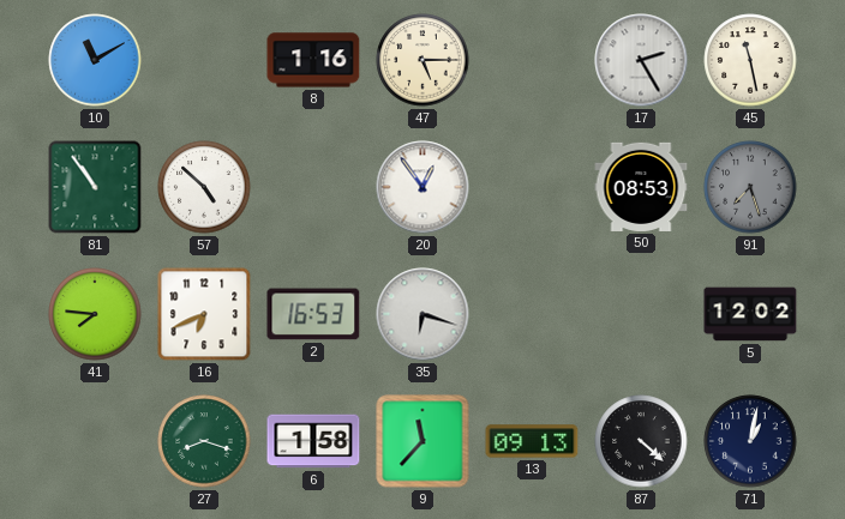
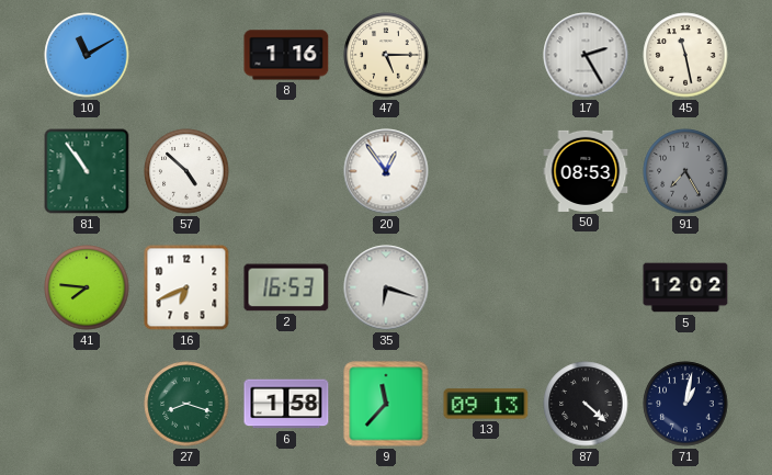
91: 7:27 -> 7:25
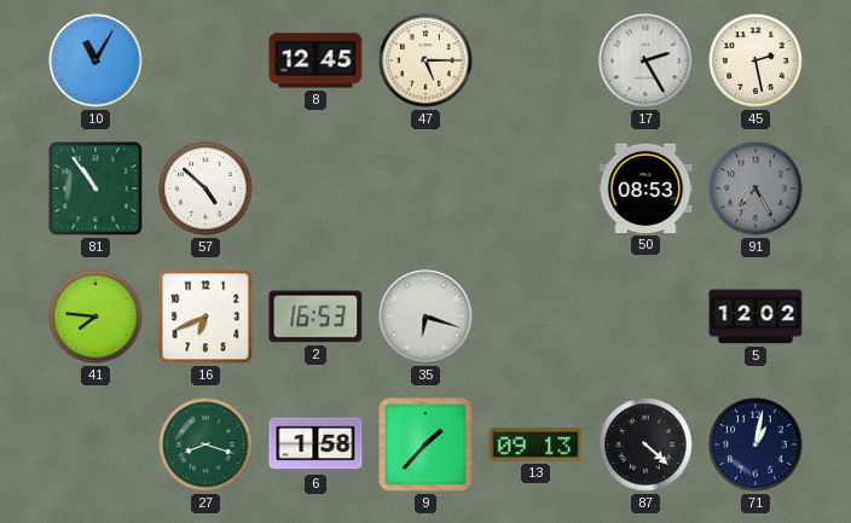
10: 11:10 -> 11:05
8: 1:16 -> 12:45
45: 11:28 -> 2:28
20: 12:54 -> none
9: 11:37 -> 1:37
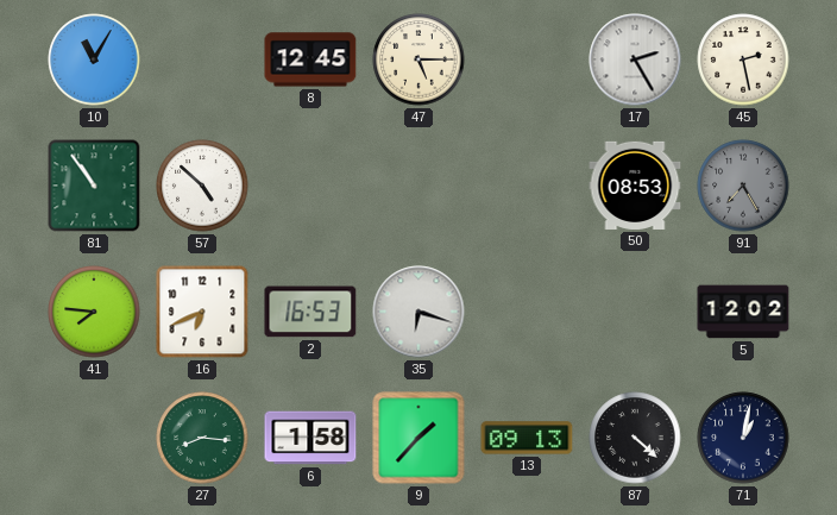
27: 8:18 -> 8:16
